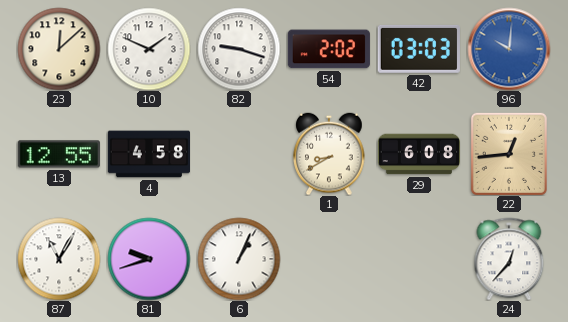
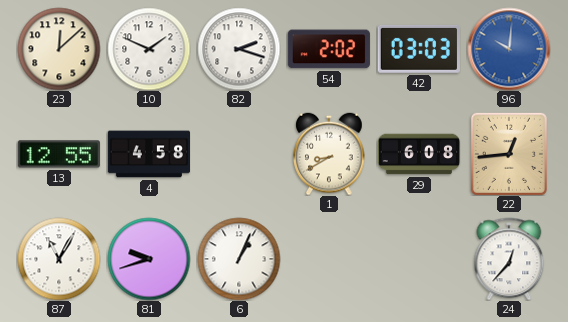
82: 9:18 -> 2:18
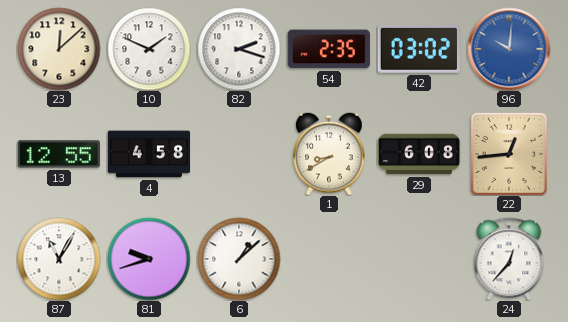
54: 2:02 -> 2:35
42: 03:03 -> 03:02
6: 1:04 -> 1:08
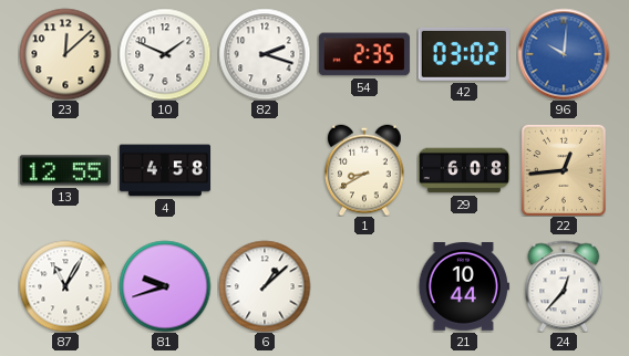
21: none -> 10:44
